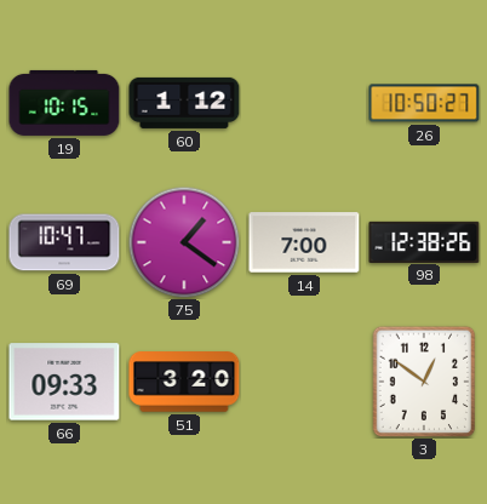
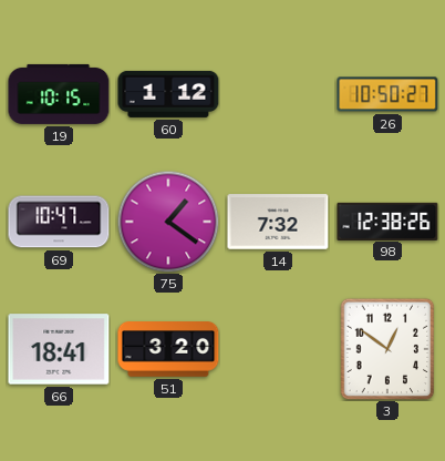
14: 7:00 -> 7:32
66: 09:33 -> 18:41
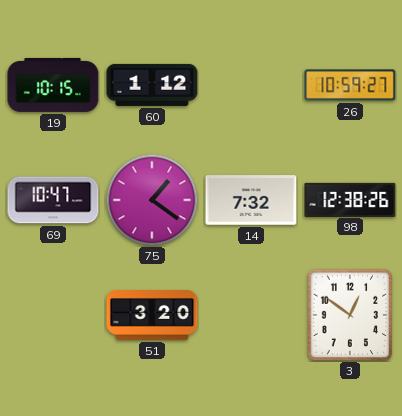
26: 10:50 -> 10:59
66: 18:41 -> none
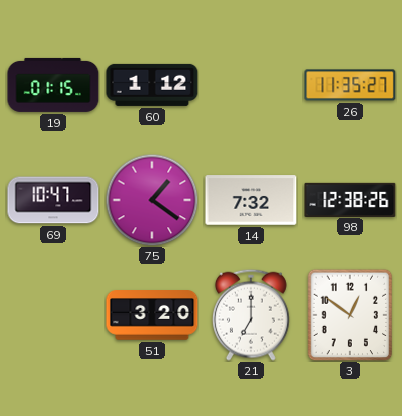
19: 10:15 -> 01:15
26: 10:59 -> 11:35
21: none -> 7:00
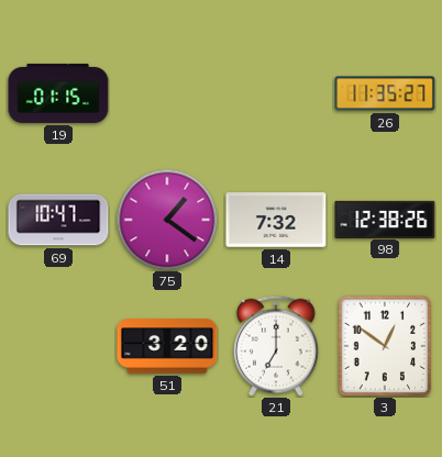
60: 1:12 -> none
